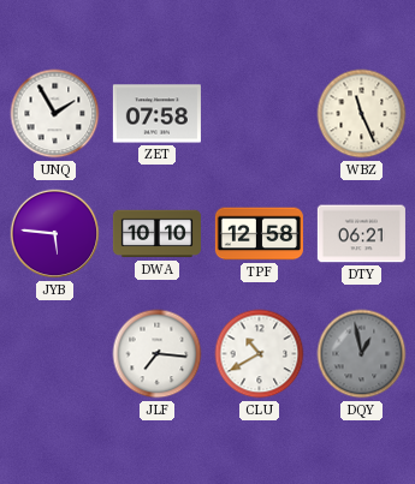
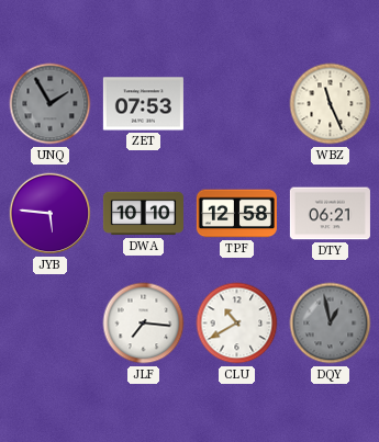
UNQ dial: white -> grey
ZET: 07:58 -> 07:53
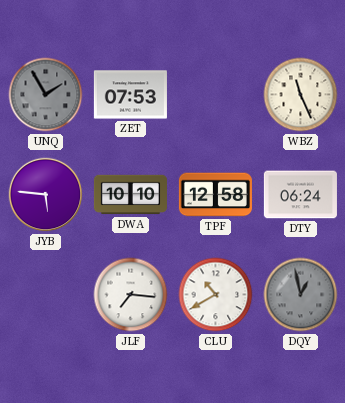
DTY: 06:21 -> 06:24
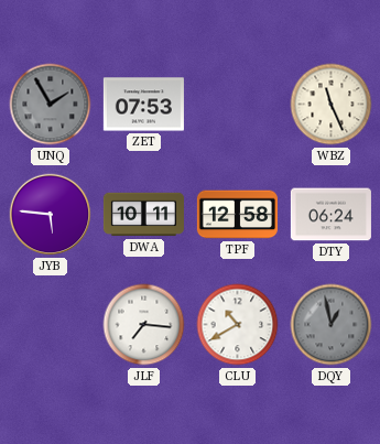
DWA: 10:10 -> 10:11
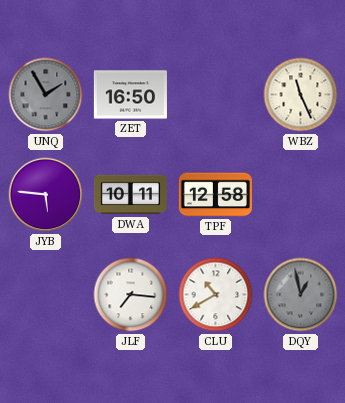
ZET: 07:53 -> 16:50
DTY: 06:24 -> none
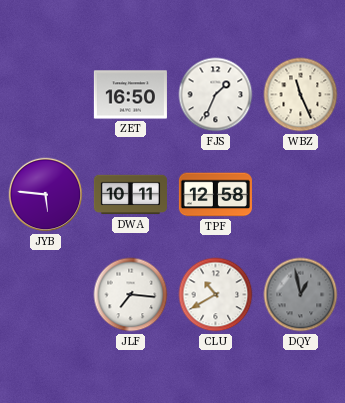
UNQ: 1:55 -> none
FJS: none -> 1:34
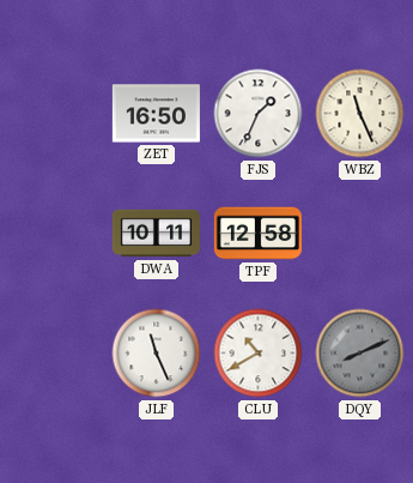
JYB: 5:46 -> none
JLF: 7:16 -> 11:26
DQY: 12:58 -> 8:11
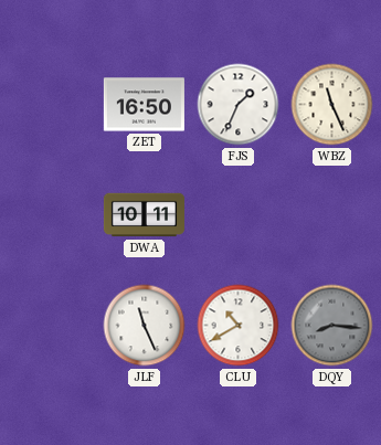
TPF: 12:58 -> none
DQY: 8:11 -> 8:16
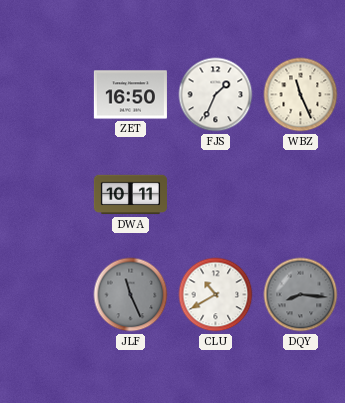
JLF dial: white -> grey
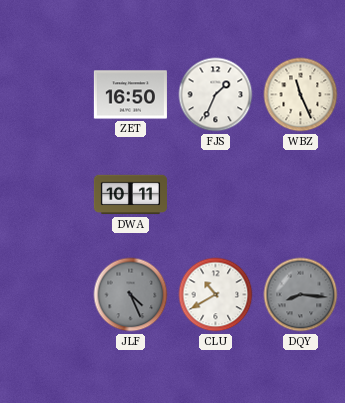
JLF: 11:26 -> 4:26
